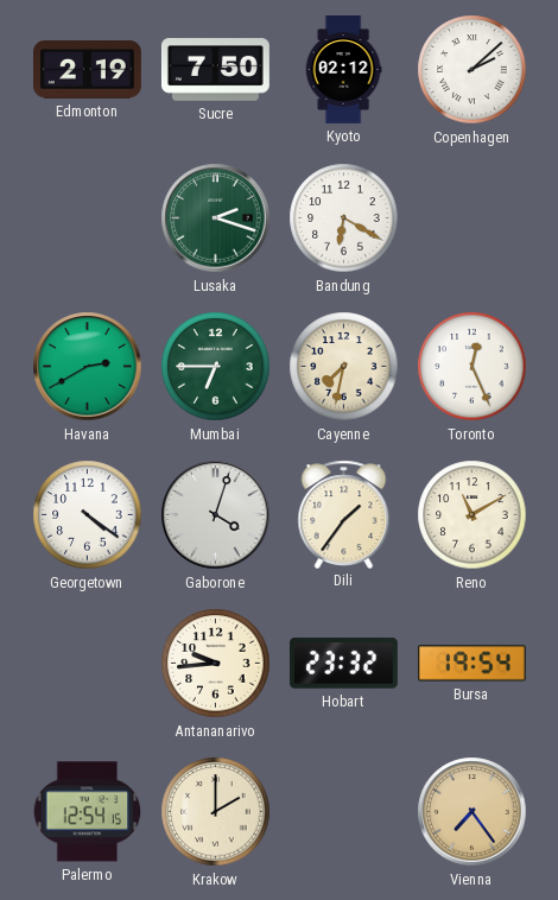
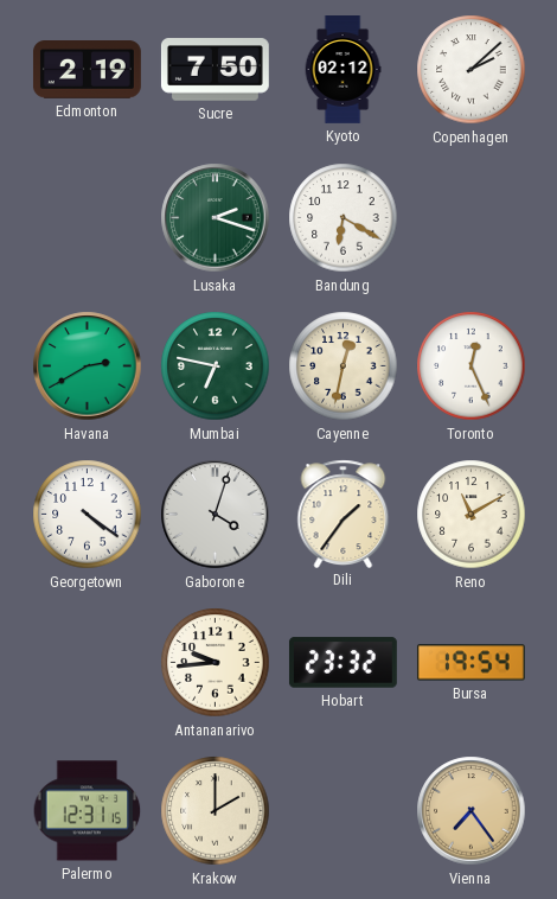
Mumbai: 6:45 -> 6:47
Cayenne: 7:32 -> 12:32
Palermo: 12:54 -> 12:31
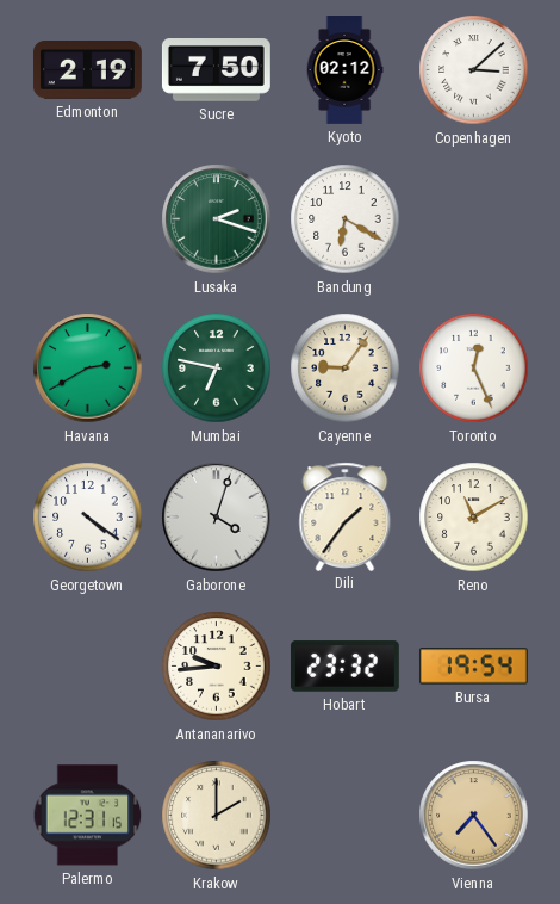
Copenhagen: 2:08 -> 3:08
Cayenne: 12:32 -> 9:06
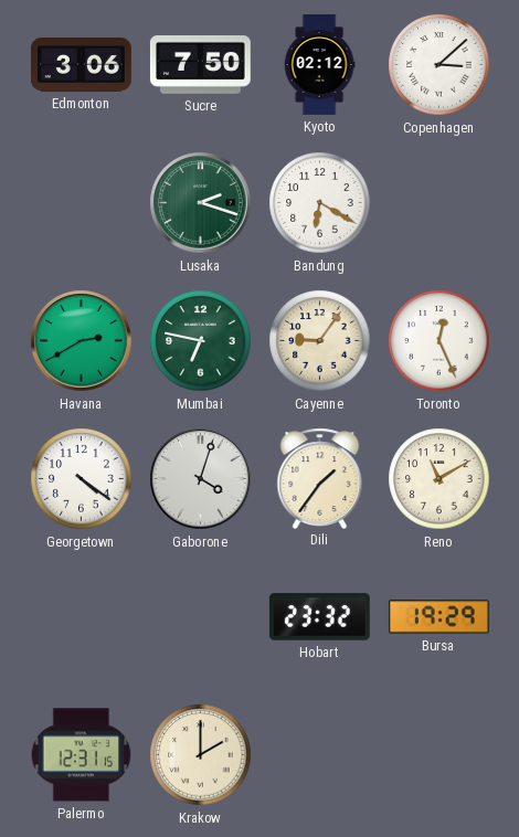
Edmonton: 2:19 -> 3:06
Antananarivo: 9:44 -> none
Bursa: 19:54 -> 19:29
Vienna: 7:24 -> none
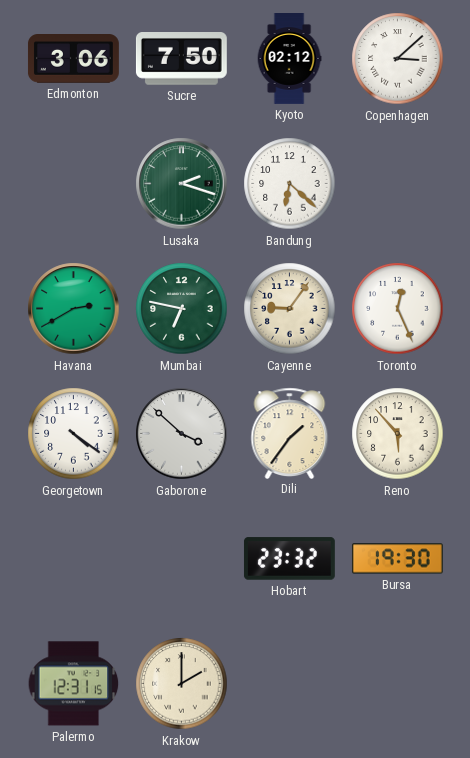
Bandung: 6:20 -> 6:22
Gaborone: 4:03 -> 3:52
Reno: 11:10 -> 5:53
Bursa: 19:29 -> 19:30
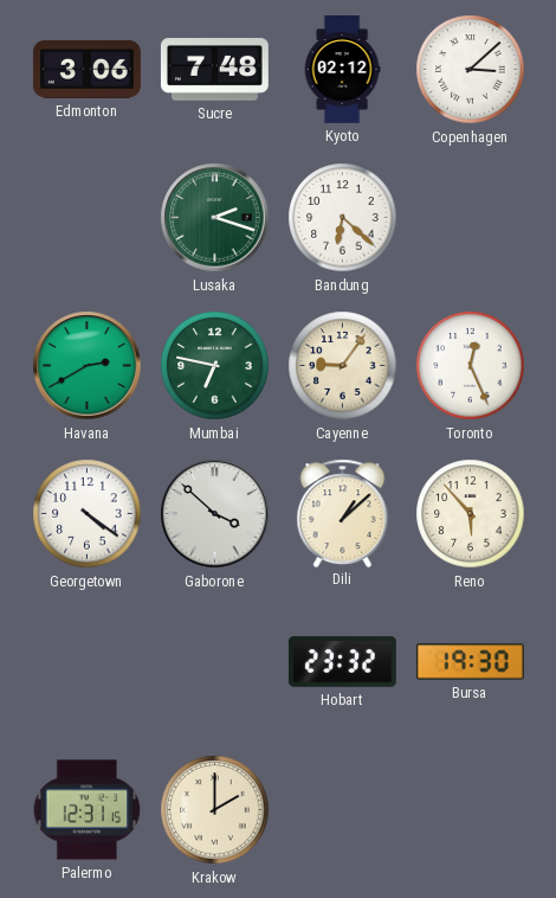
Sucre: 7:50 -> 7:48
Dili: 1:36 -> 1:08
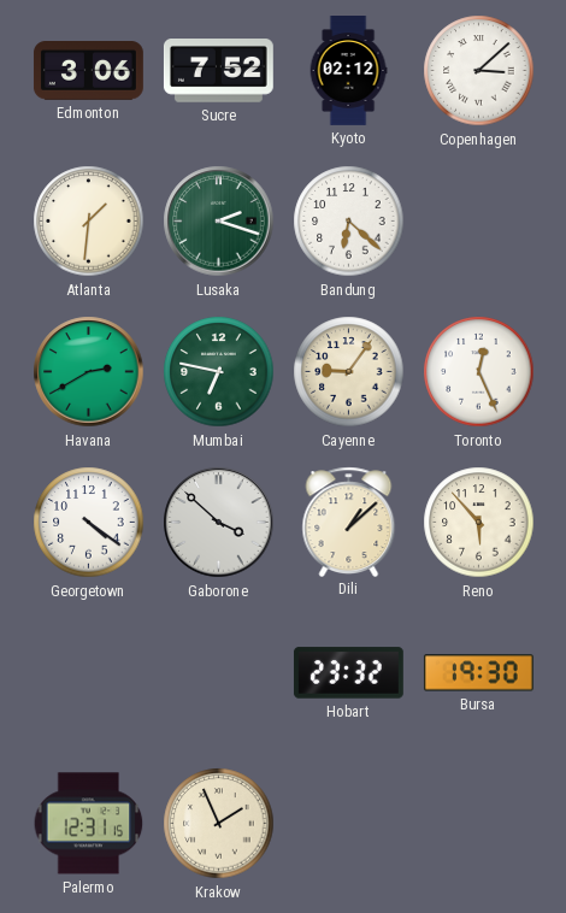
Sucre: 7:48 -> 7:52
Atlanta: none -> 1:31
Krakow: 2:00 -> 1:56
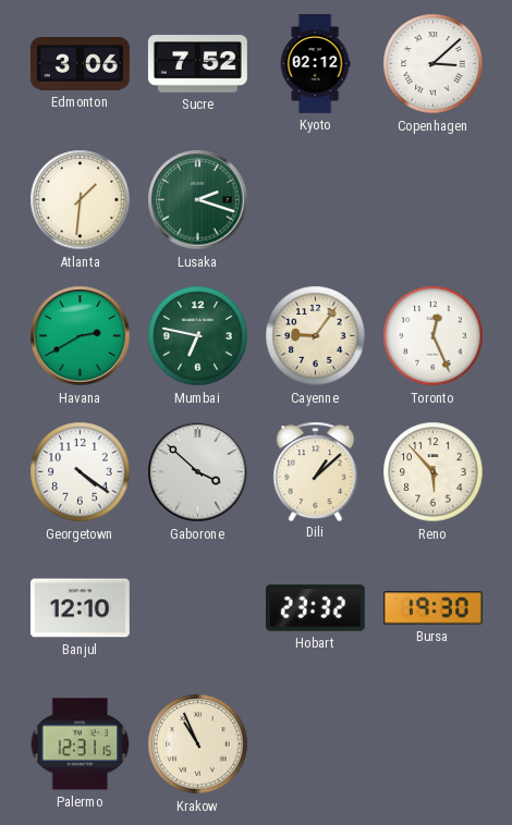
Bandung: 6:22 -> none
Banjul: none -> 12:10
Krakow: 1:56 -> 10:56
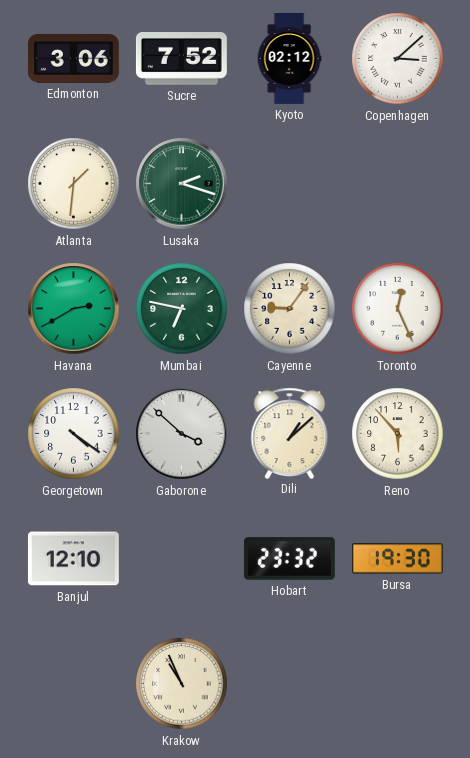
Palermo: 12:31 -> none
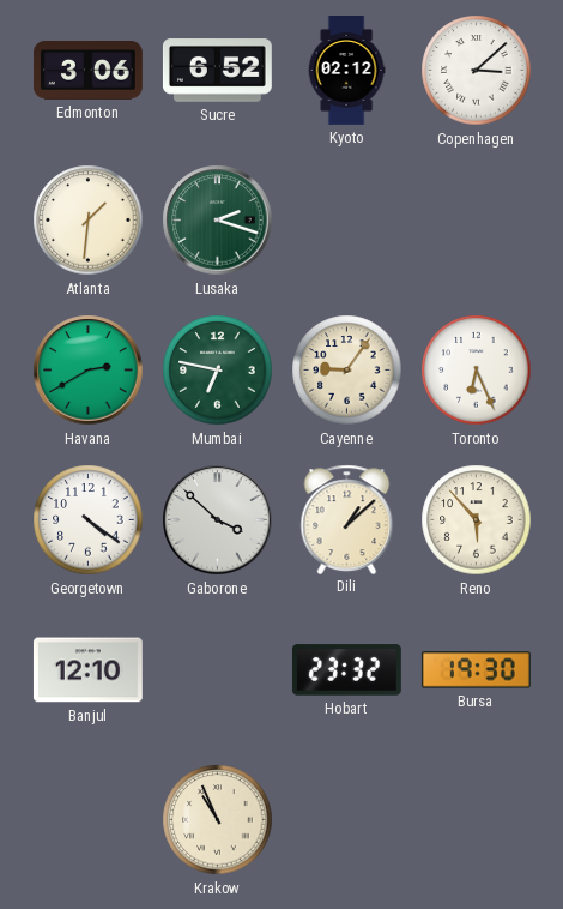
Sucre: 7:52 -> 6:52
Toronto: 12:26 -> 6:26
